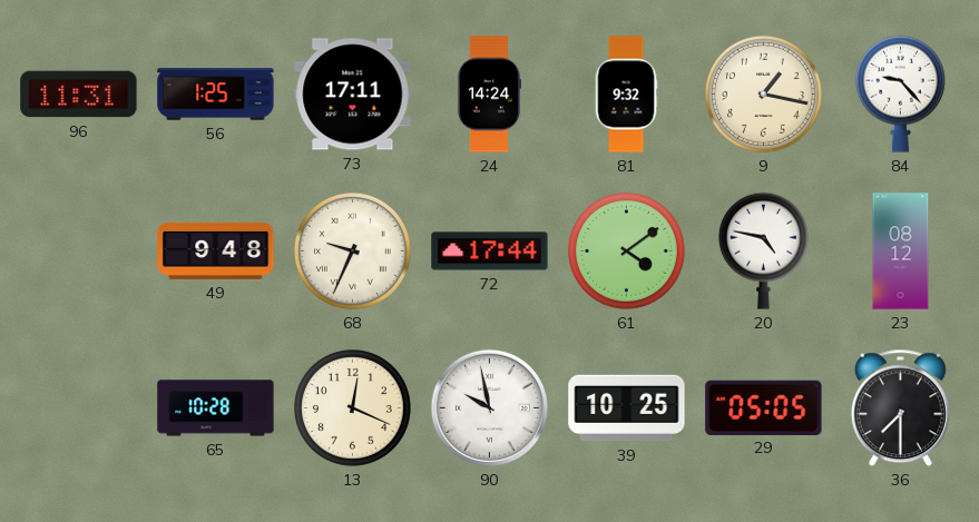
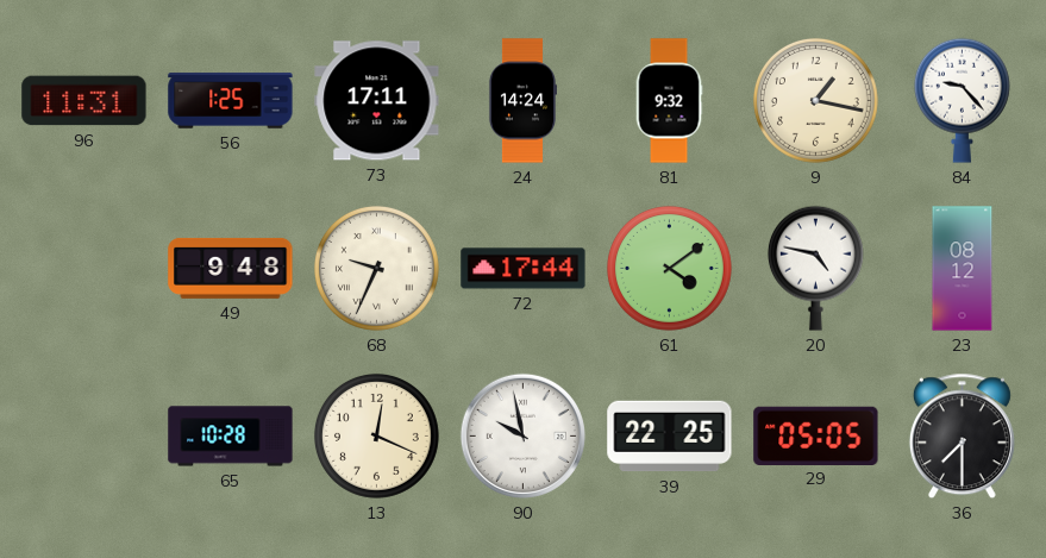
39: 10:25 -> 22:25
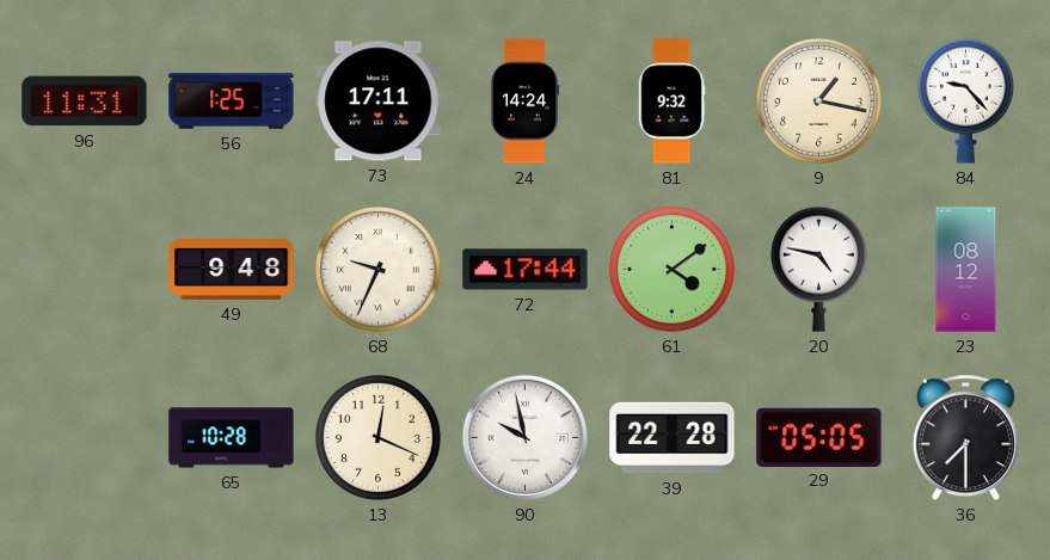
39: 22:25 -> 22:28
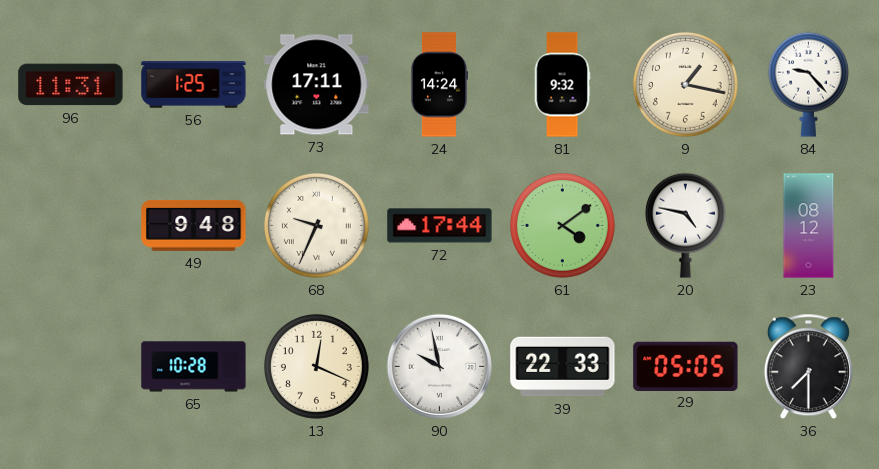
39: 22:28 -> 22:33
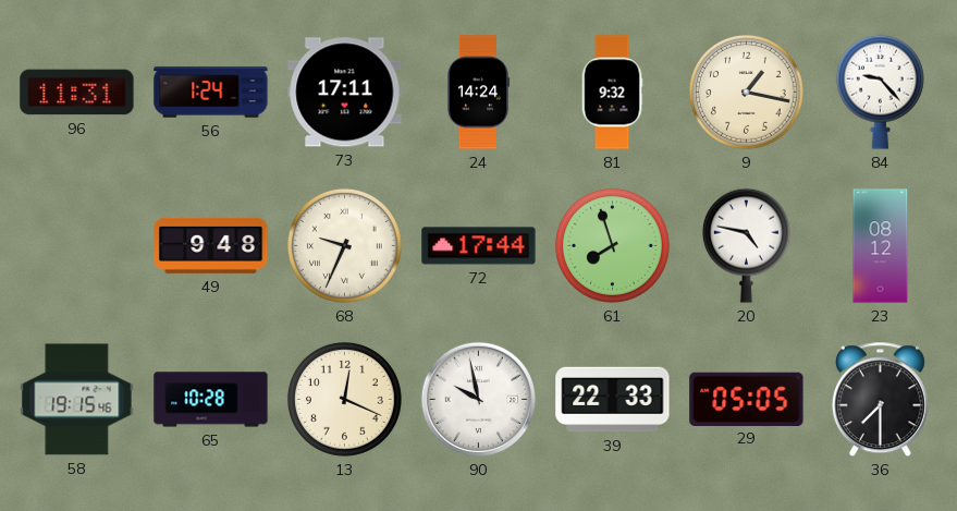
56: 1:25 -> 1:24
61: 4:09 -> 7:57
58: none -> 19:15
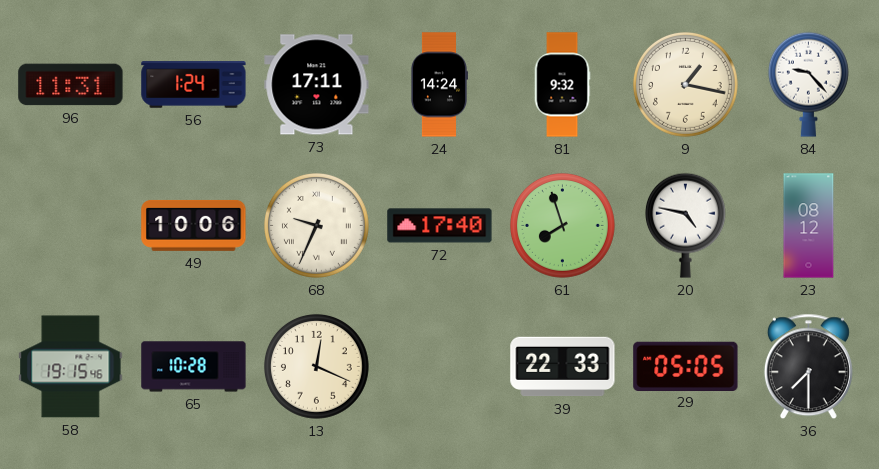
49: 9:48 -> 10:06
72: 17:44 -> 17:40
90: 9:58 -> none
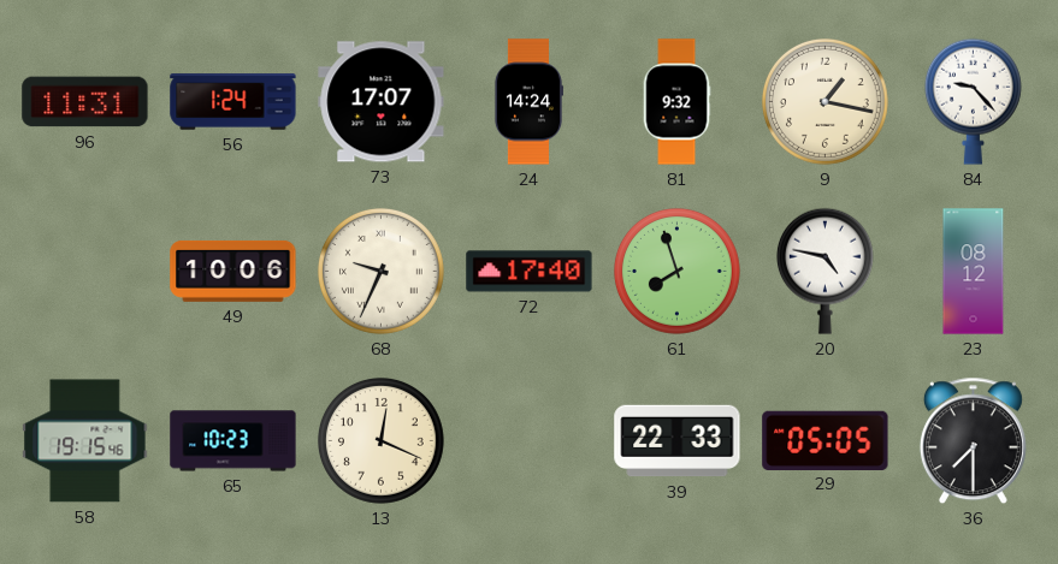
73: 17:11 -> 17:07
65: 10:28 -> 10:23
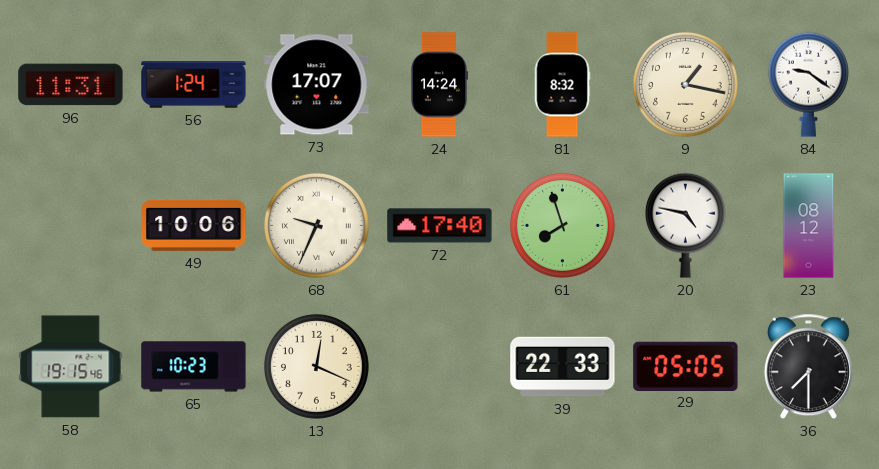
81: 9:32 -> 8:32
84: 9:23 -> 9:21
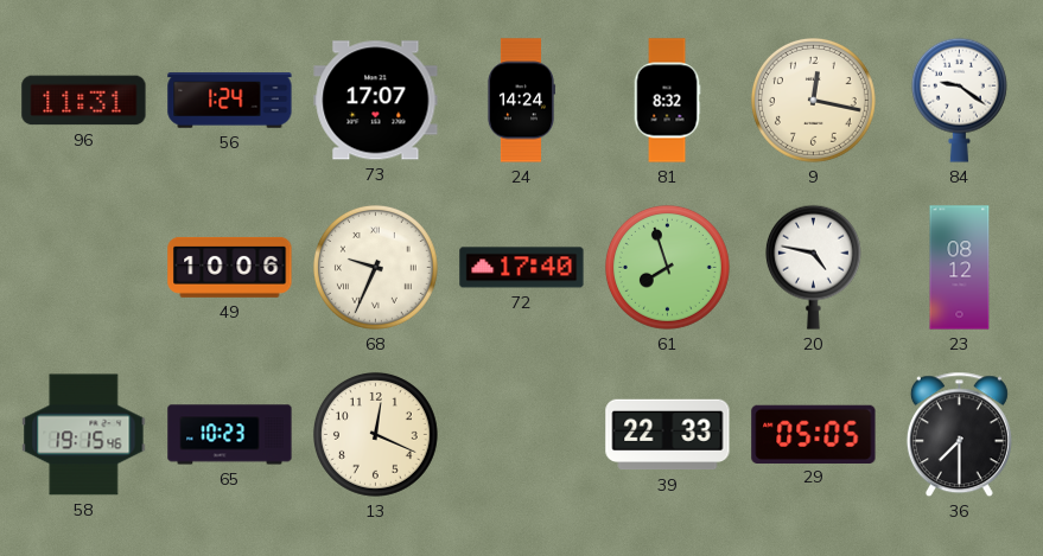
9: 1:17 -> 12:17
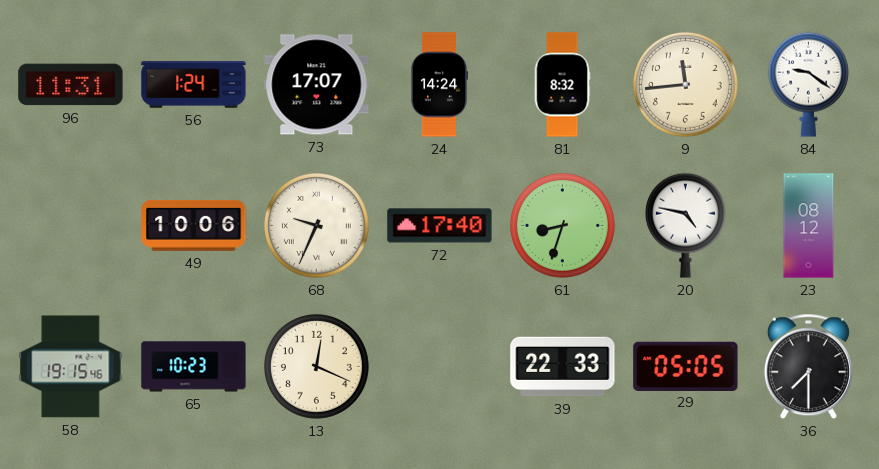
9: 12:17 -> 11:44
61: 7:57 -> 8:33
